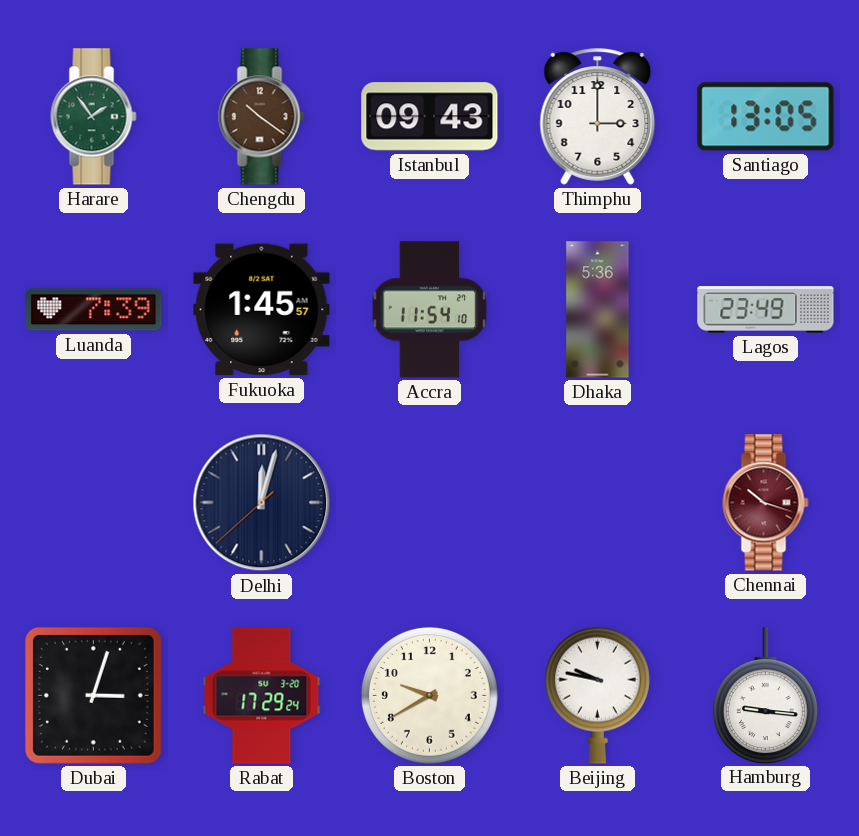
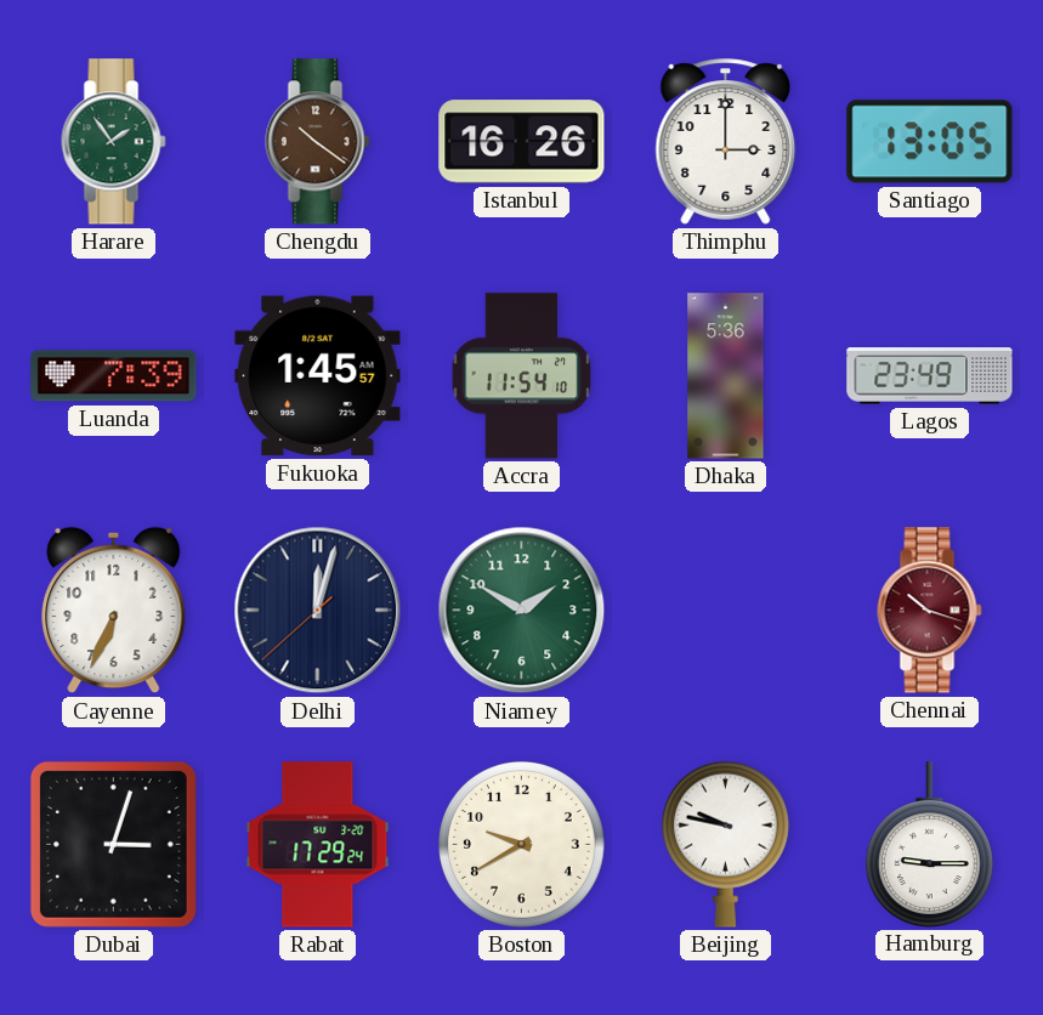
Istanbul: 09:43 -> 16:26
Cayenne: none -> 6:34
Niamey: none -> 1:50
Hamburg: 9:16 -> 9:15
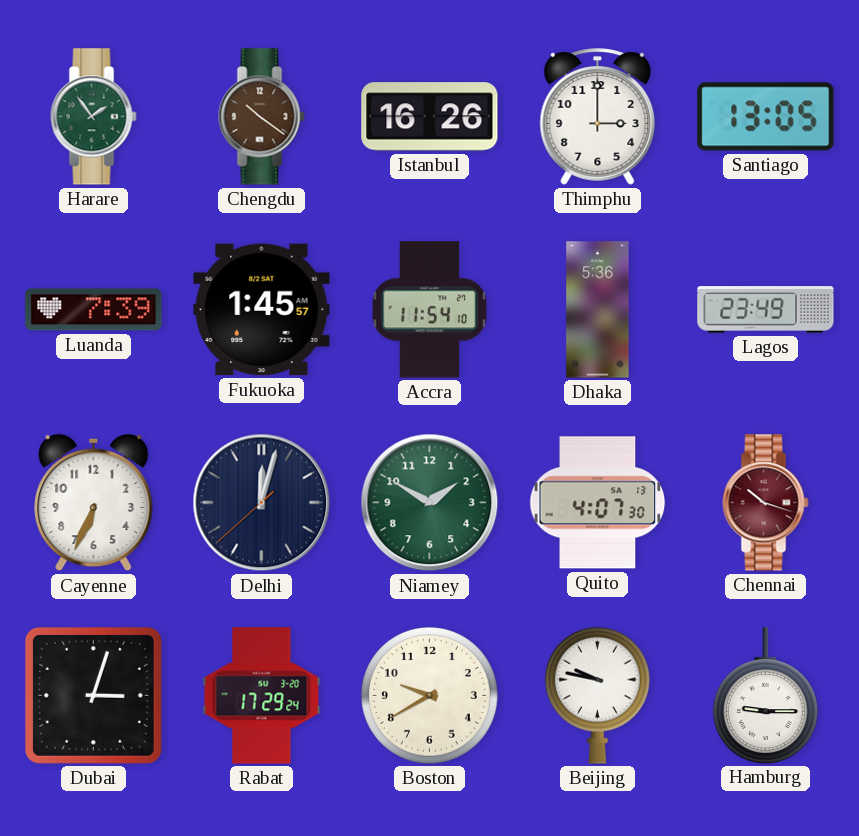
Quito: none -> 4:07
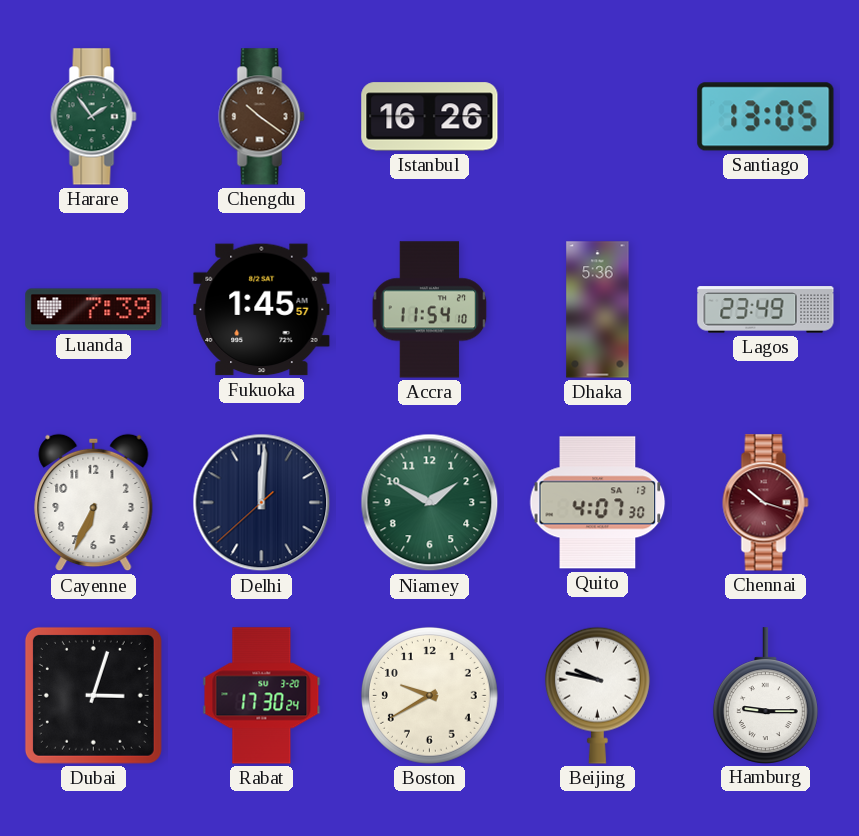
Thimphu: 3:00 -> none
Delhi: 12:02 -> 12:00
Rabat: 17:29 -> 17:30
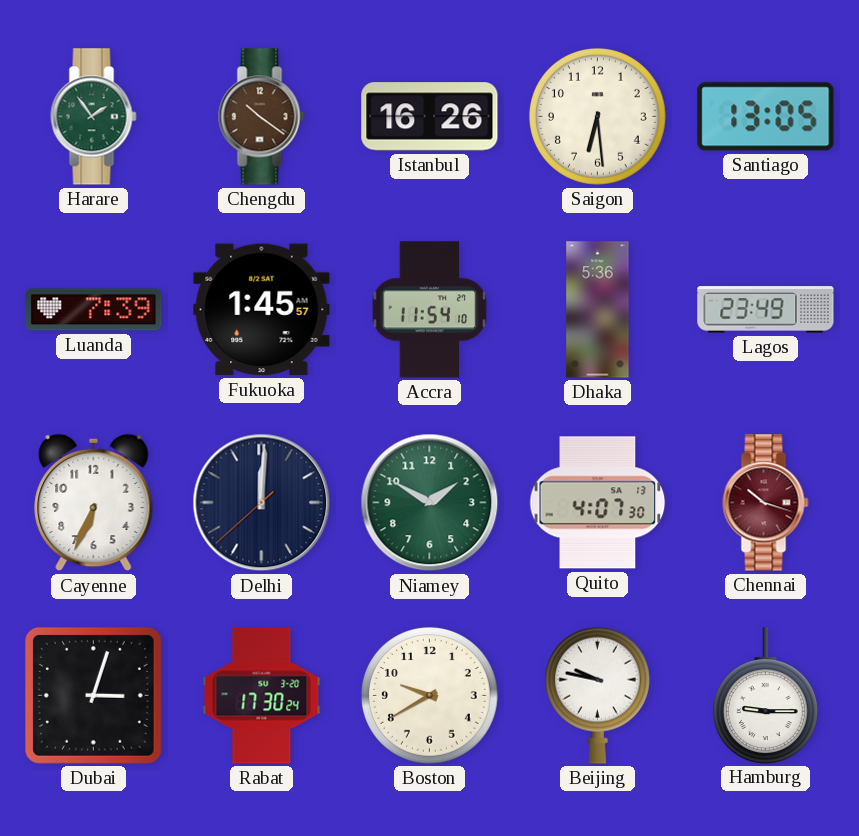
Saigon: none -> 6:29
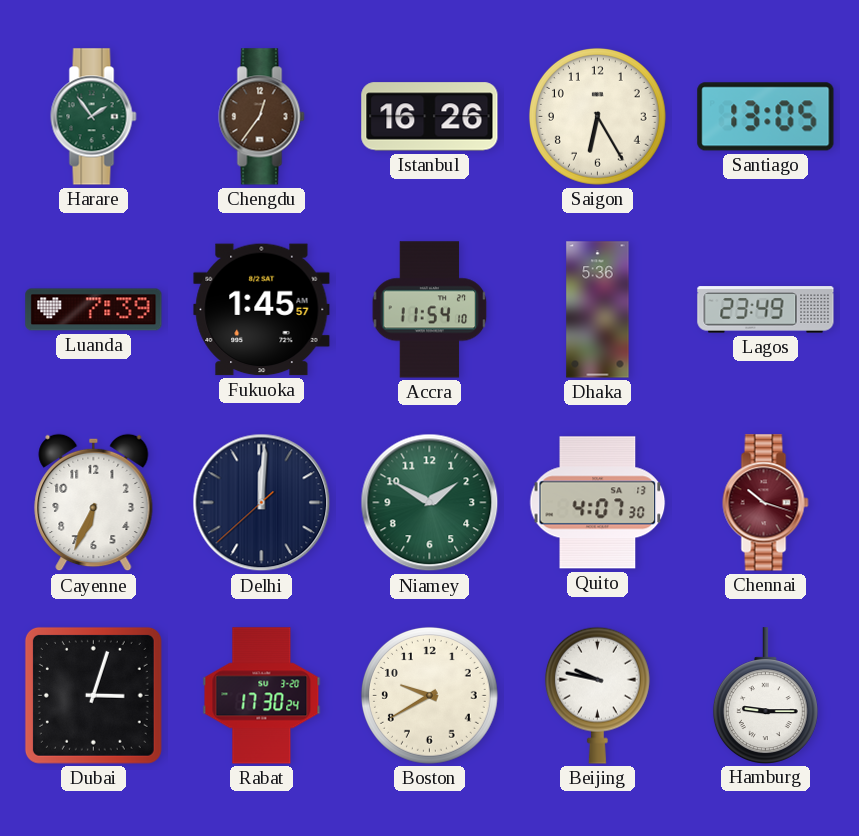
Chengdu: 10:21 -> 12:36
Saigon: 6:29 -> 6:25
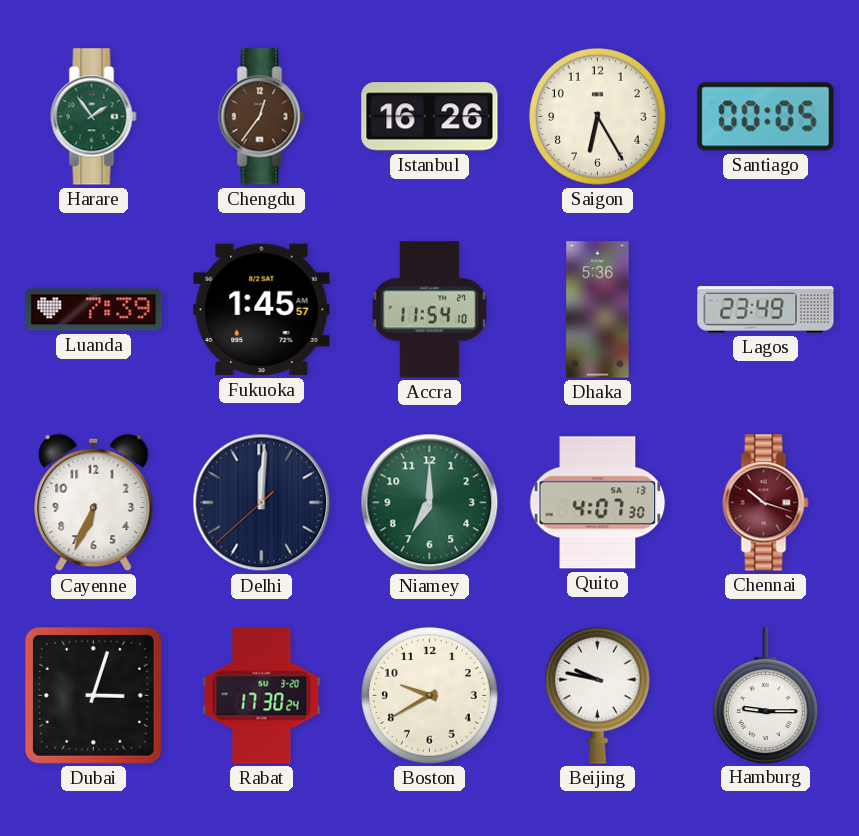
Santiago: 13:05 -> 00:05
Niamey: 1:50 -> 7:00
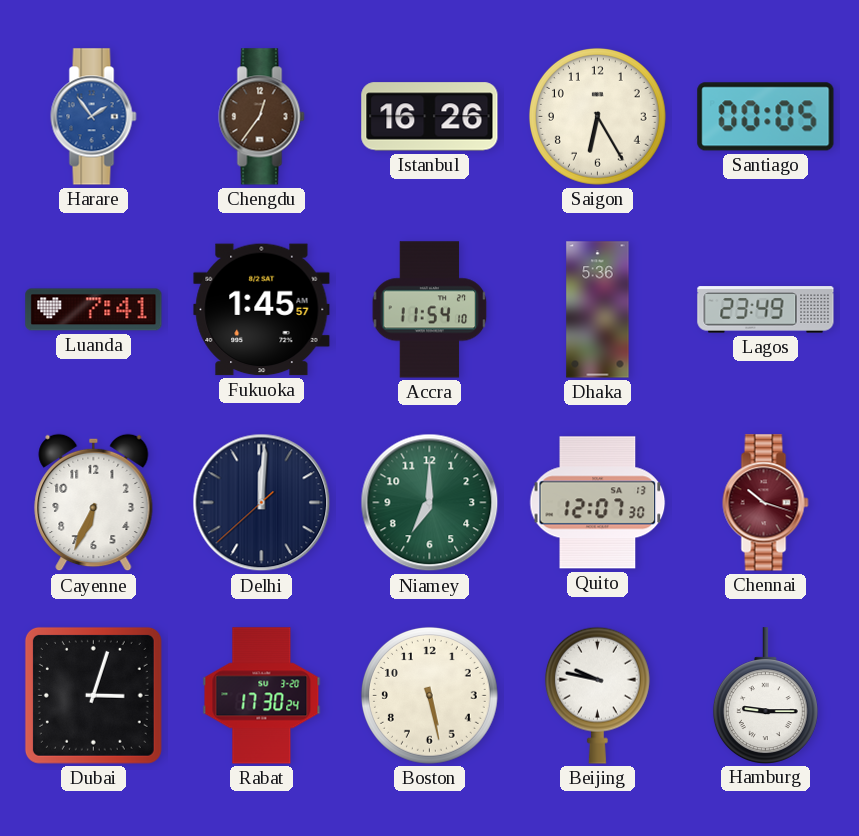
Harare dial: green -> blue
Luanda: 7:39 -> 7:41
Quito: 4:07 -> 12:07
Boston: 9:40 -> 5:28
